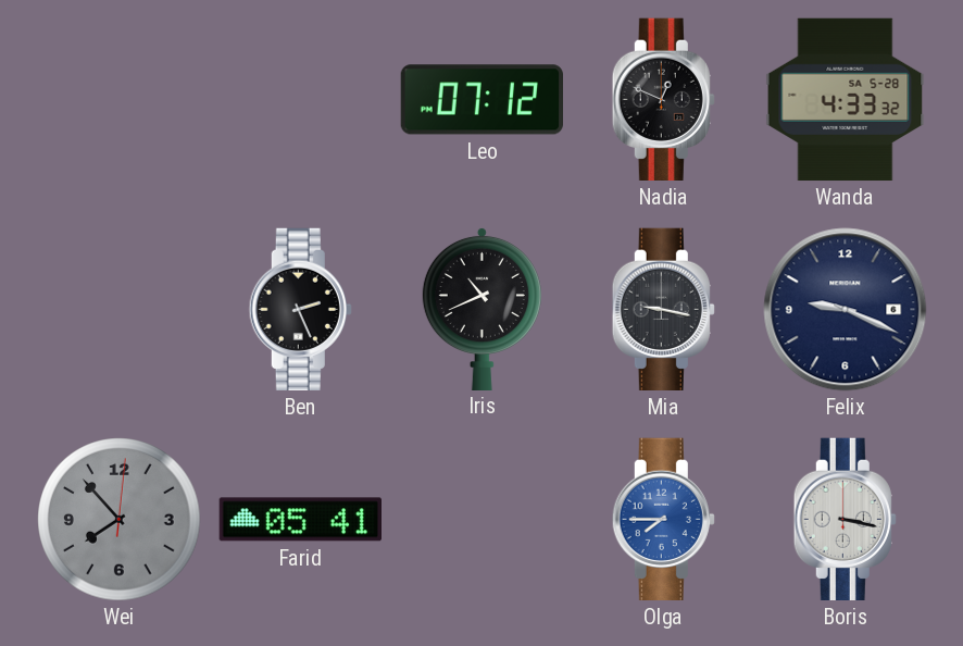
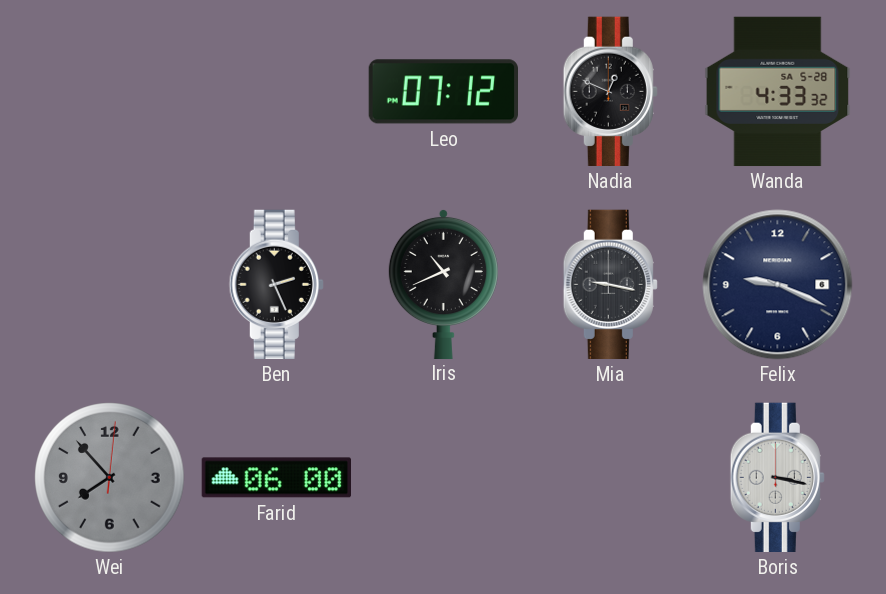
Farid: 05:41 -> 06:00
Olga: 7:45 -> none
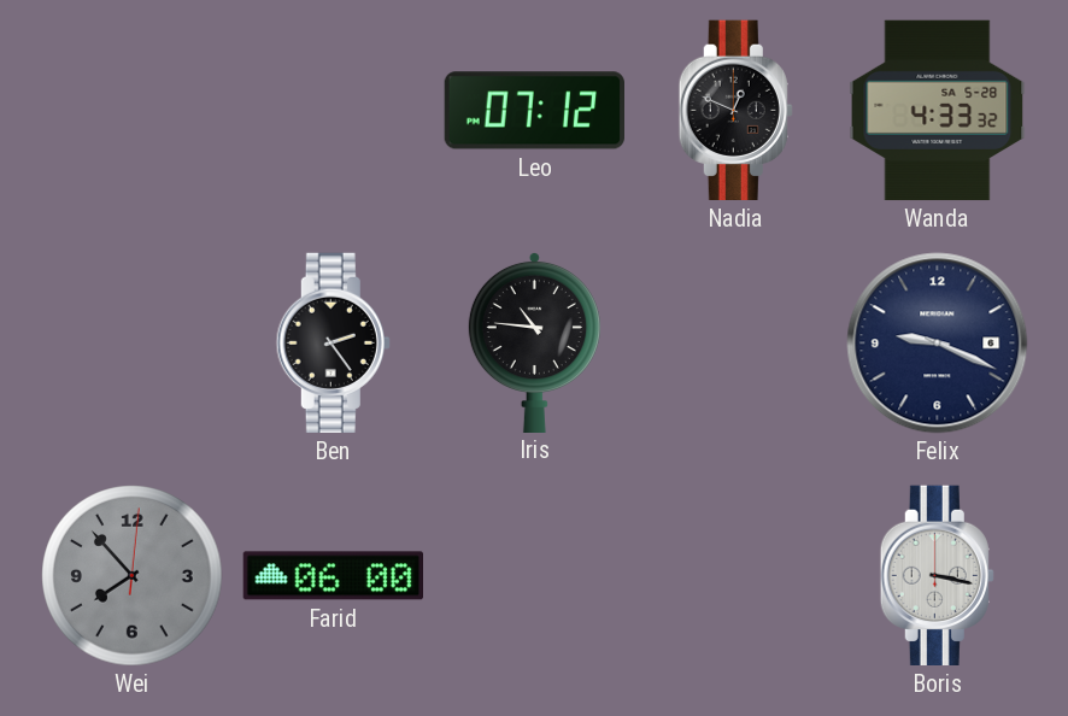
Ben: 2:26 -> 2:24
Iris: 10:41 -> 10:46
Mia: 9:17 -> none
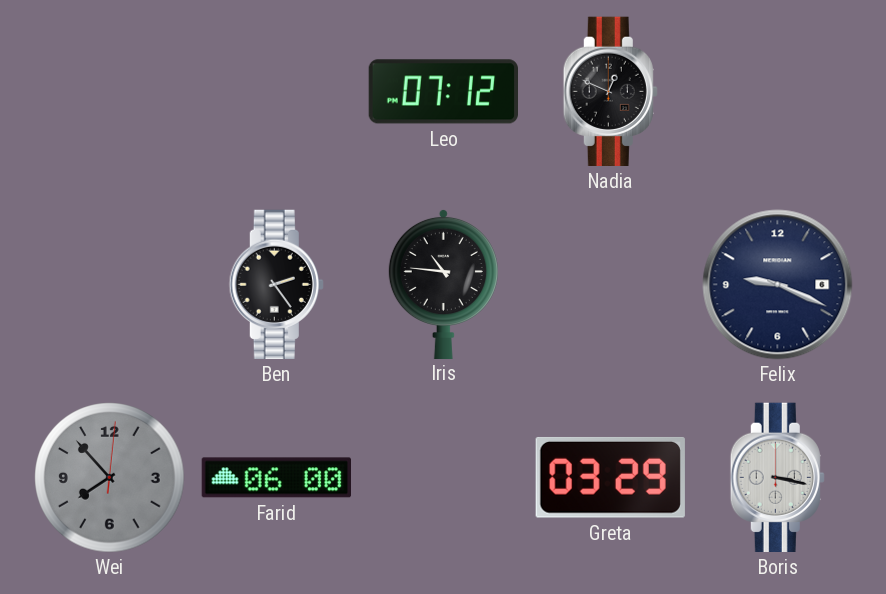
Wanda: 4:33 -> none
Greta: none -> 03:29
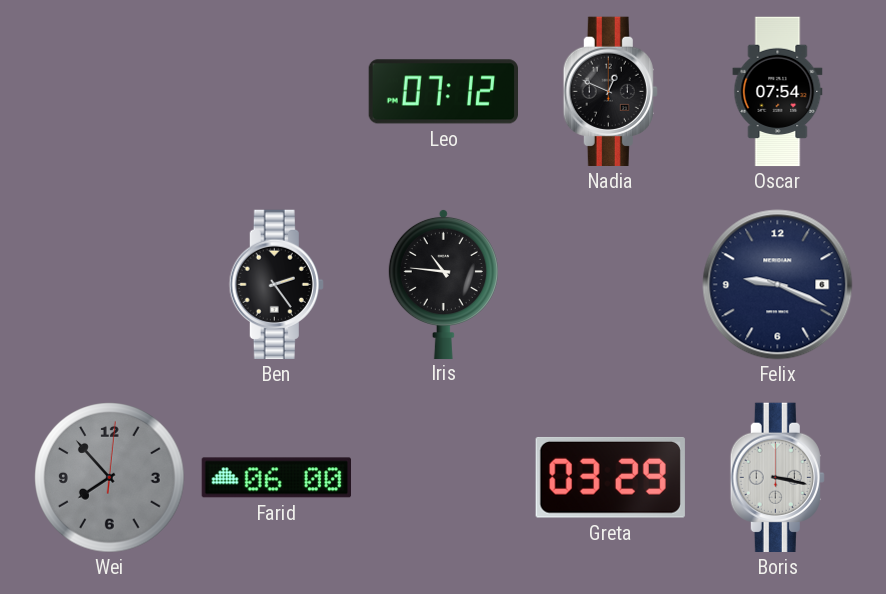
Oscar: none -> 07:54
